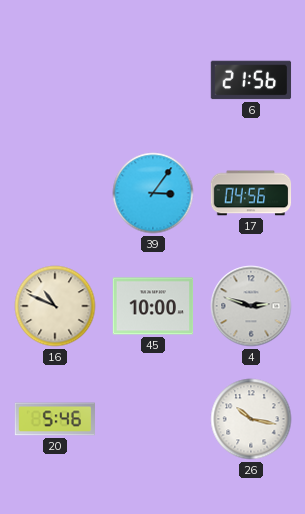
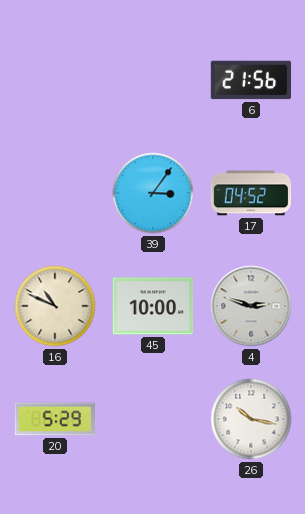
17: 04:56 -> 04:52
20: 5:46 -> 5:29
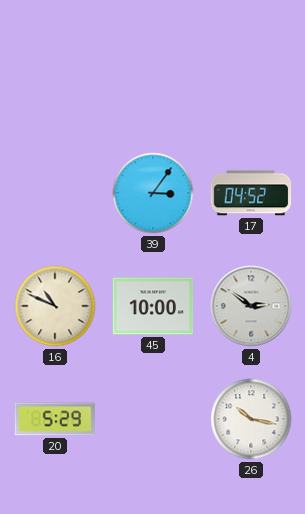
6: 21:56 -> none
4: 2:48 -> 2:51
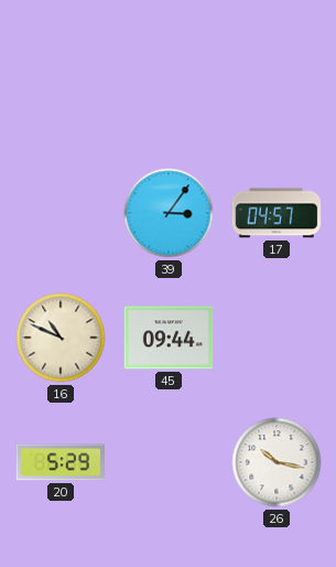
17: 04:52 -> 04:57
45: 10:00 -> 09:44
4: 2:51 -> none
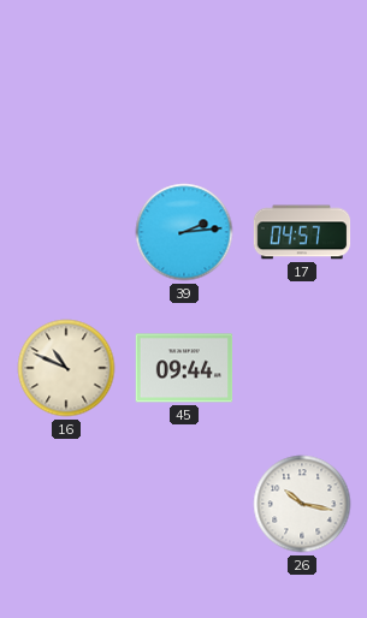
39: 3:06 -> 2:14
20: 5:29 -> none
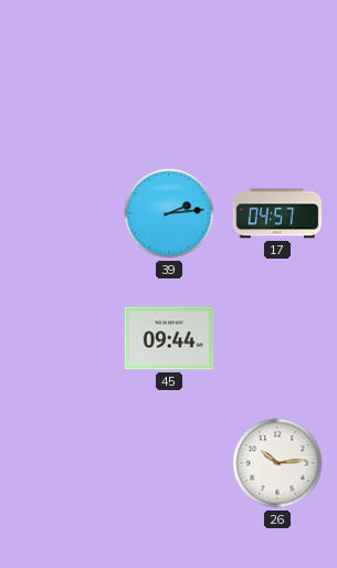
16: 10:49 -> none
26: 10:17 -> 10:14
